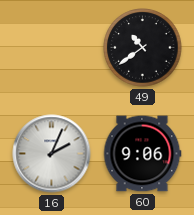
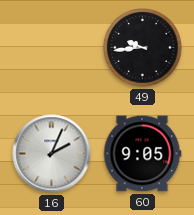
49: 10:39 -> 9:44
60: 9:06 -> 9:05
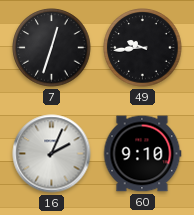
7: none -> 12:33
60: 9:05 -> 9:10
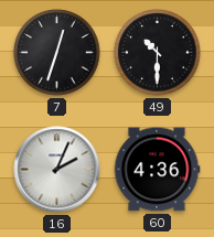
49: 9:44 -> 10:30
60: 9:10 -> 4:36
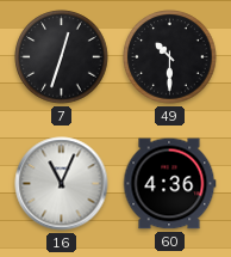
16: 2:04 -> 11:04
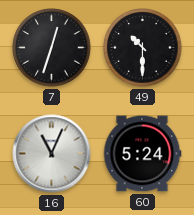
60: 4:36 -> 5:24
